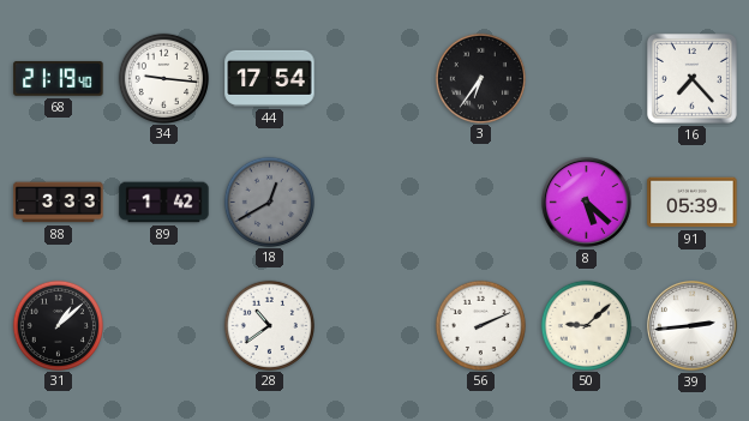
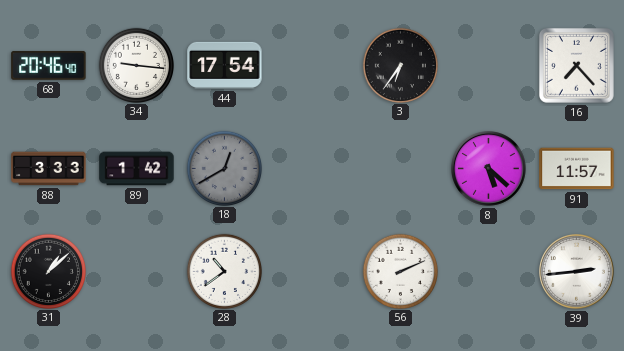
68: 21:19 -> 20:46
91: 05:39 -> 11:57
50: 9:08 -> none
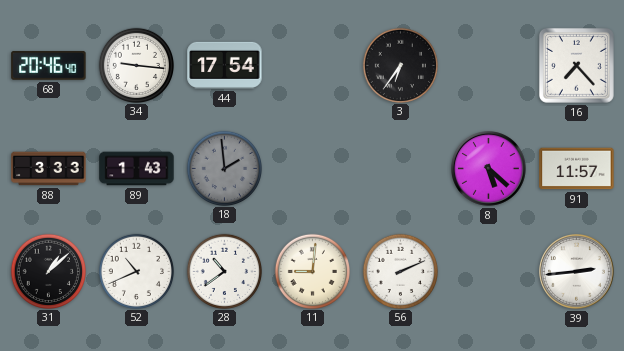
89: 1:42 -> 1:43
18: 12:40 -> 1:59
52: none -> 10:41
11: none -> 9:01
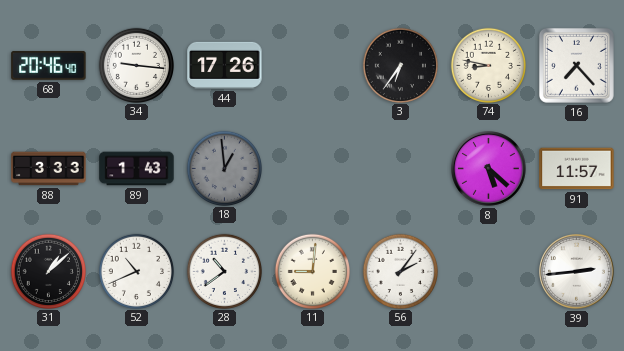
44: 17:54 -> 17:26
74: none -> 8:47
18: 1:59 -> 12:59
56: 2:11 -> 2:06
